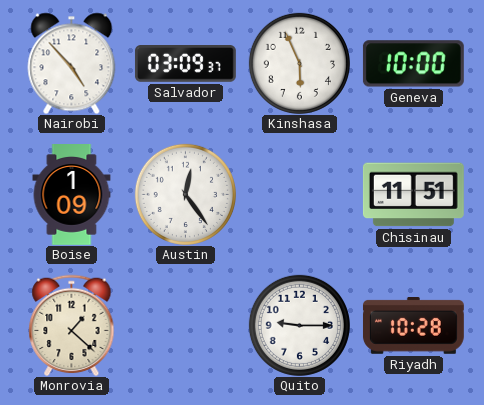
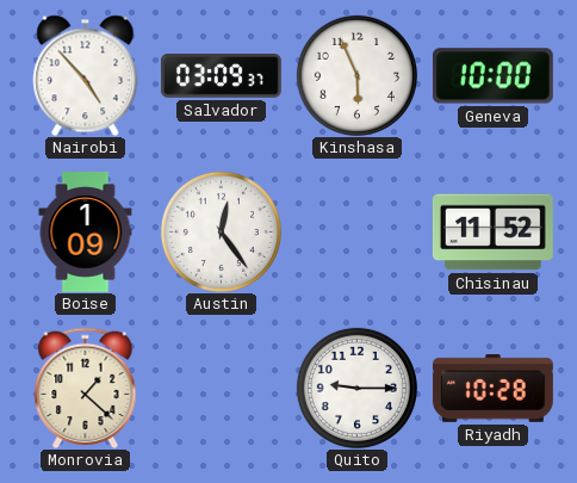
Chisinau: 11:51 -> 11:52
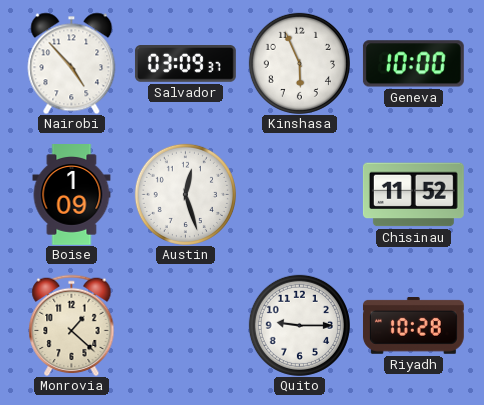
Austin: 12:24 -> 12:27
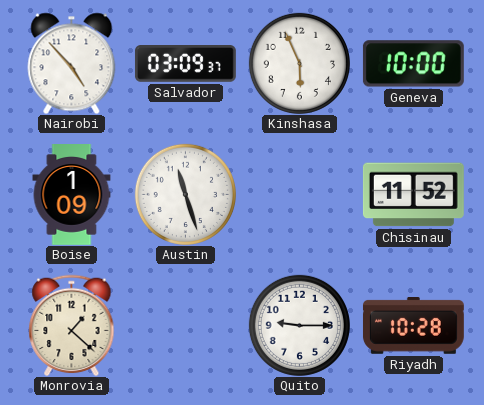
Austin: 12:27 -> 11:27
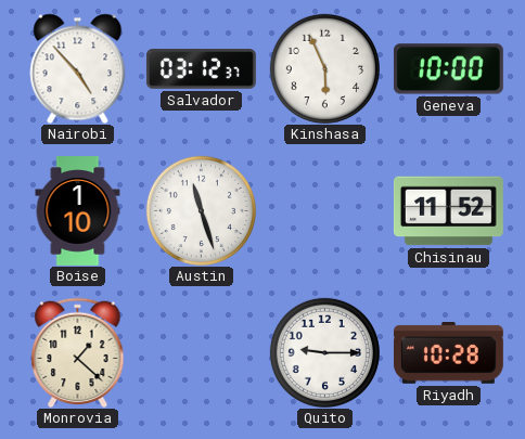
Salvador: 03:09 -> 03:12
Boise: 1:09 -> 1:10
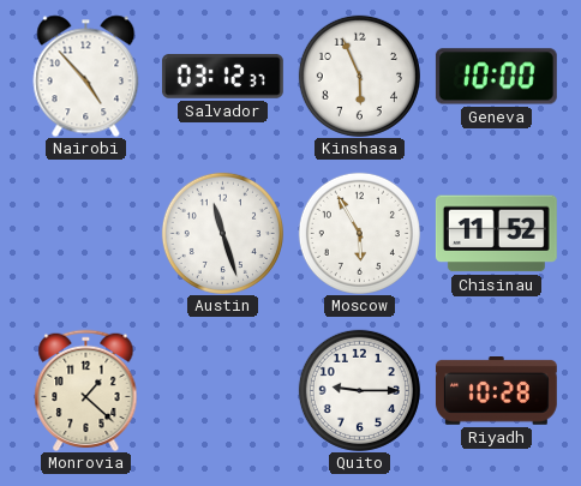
Boise: 1:10 -> none
Moscow: none -> 5:55
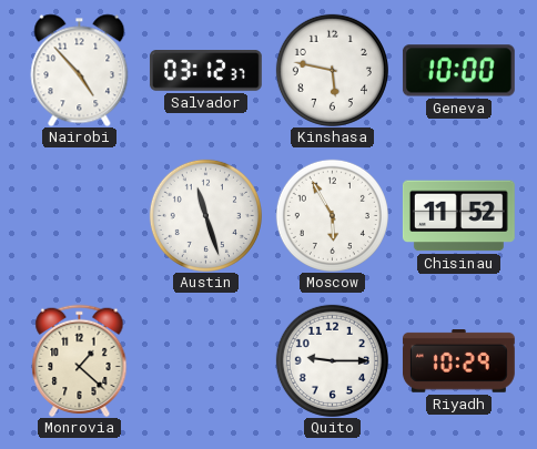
Kinshasa: 5:56 -> 5:47
Riyadh: 10:28 -> 10:29
